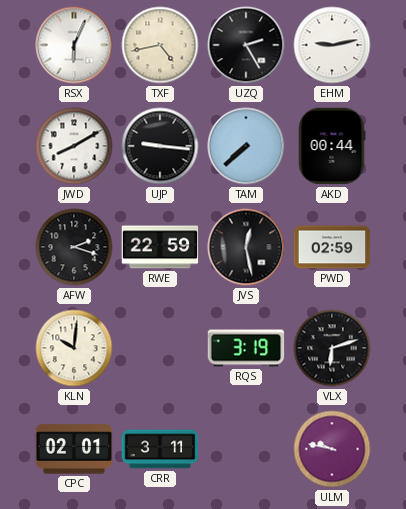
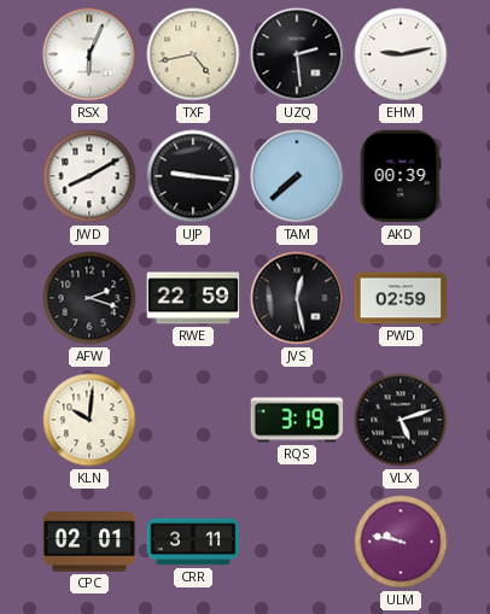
UZQ: 2:25 -> 2:29
AKD: 00:44 -> 00:39
VLX: 6:12 -> 5:12
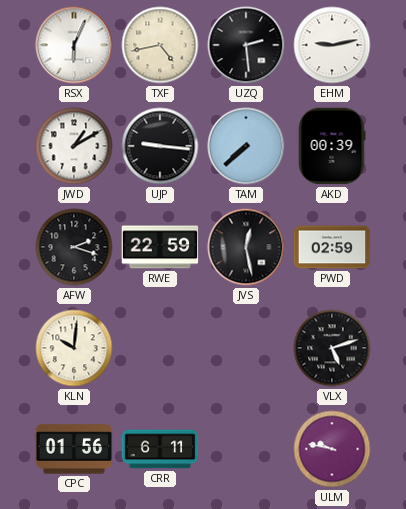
JWD: 8:10 -> 1:10
RQS: 3:19 -> none
CPC: 02:01 -> 01:56
CRR: 3:11 -> 6:11
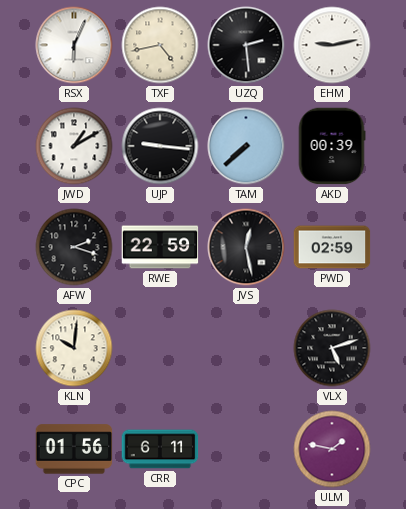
ULM: 9:47 -> 1:47
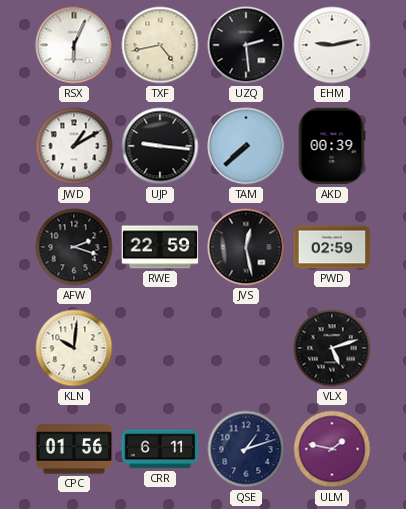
QSE: none -> 1:12
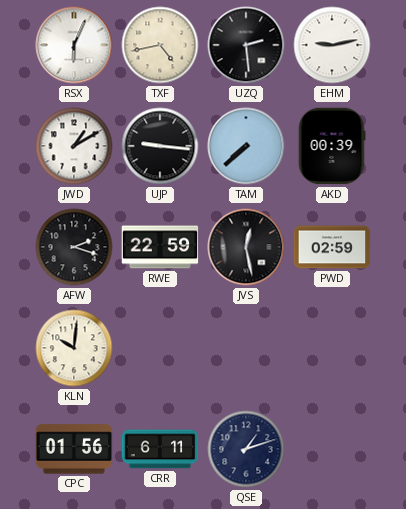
VLX: 5:12 -> none
ULM: 1:47 -> none
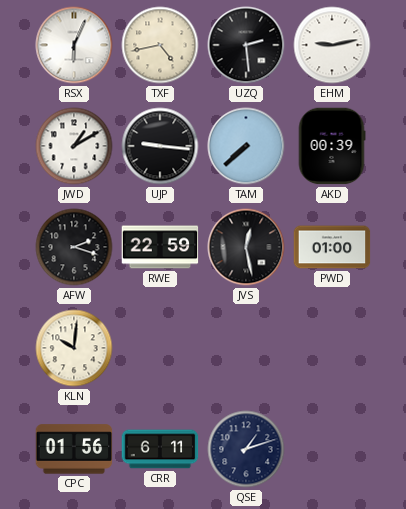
PWD: 02:59 -> 01:00
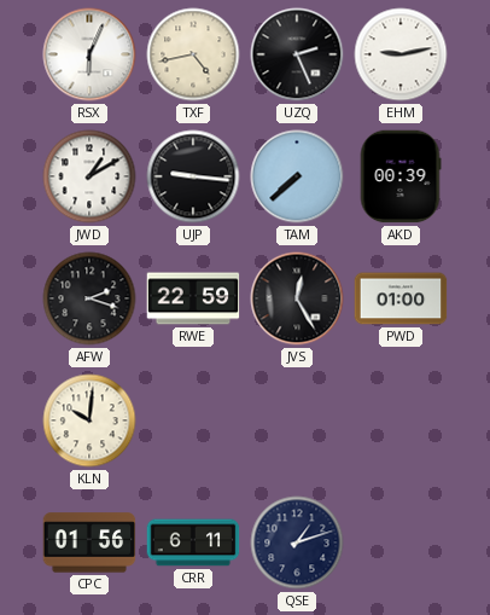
UZQ: 2:29 -> 2:26
JVS: 12:28 -> 12:25
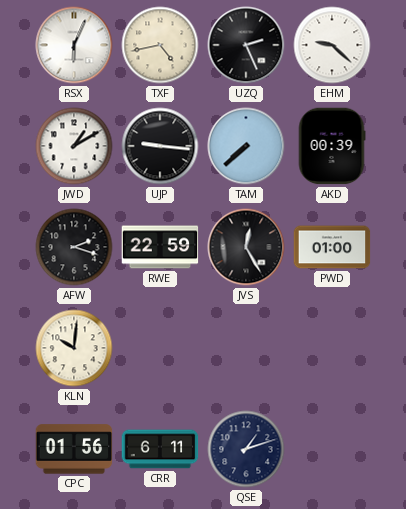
EHM: 9:13 -> 9:22
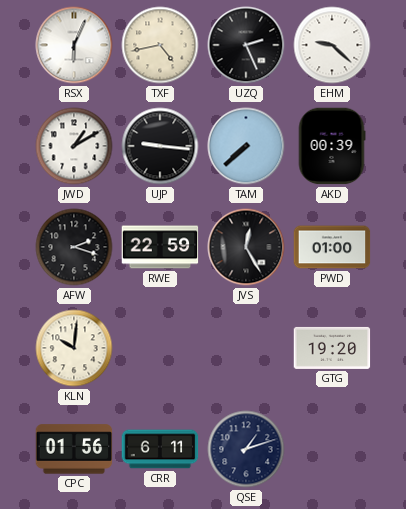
GTG: none -> 19:20
